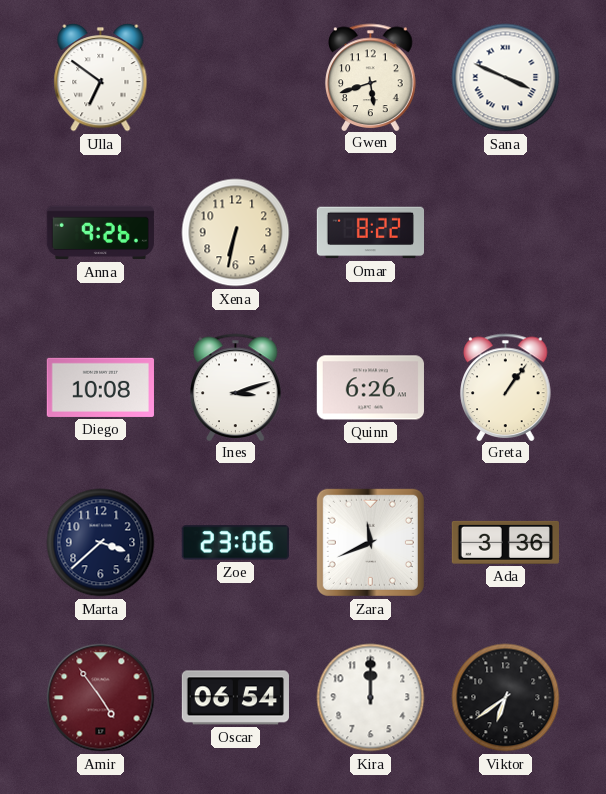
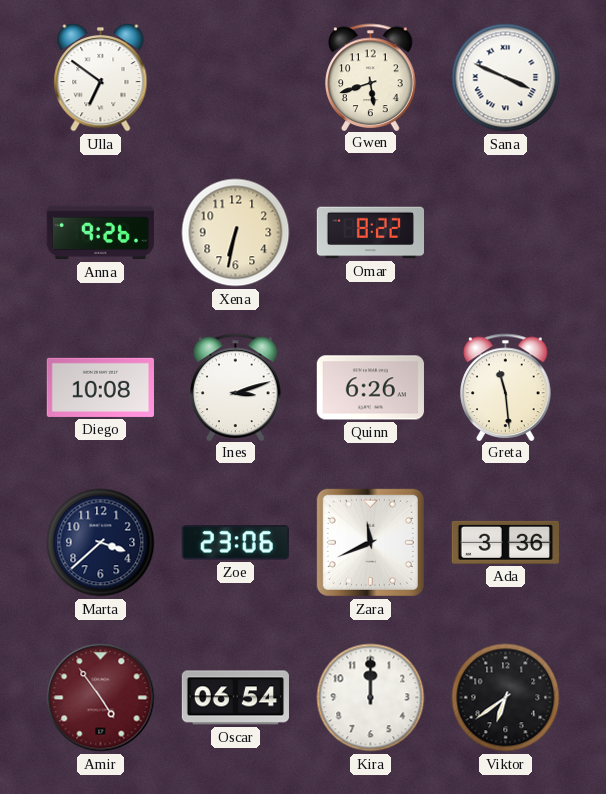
Greta: 1:06 -> 11:29
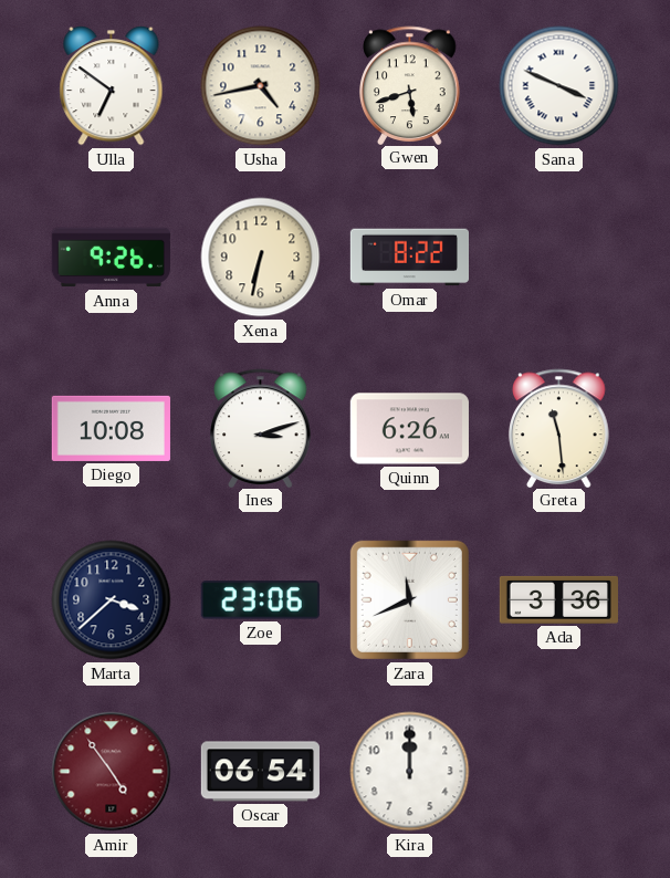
Usha: none -> 4:43
Viktor: 6:39 -> none
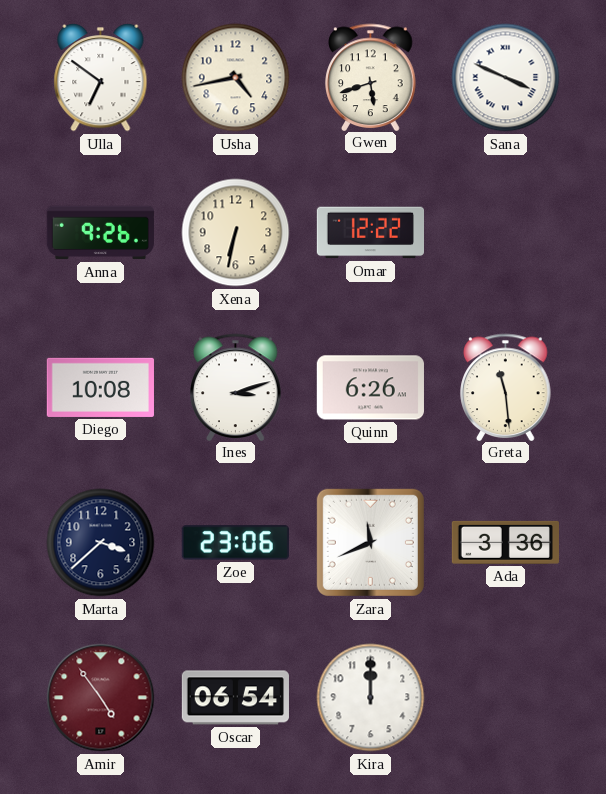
Omar: 8:22 -> 12:22
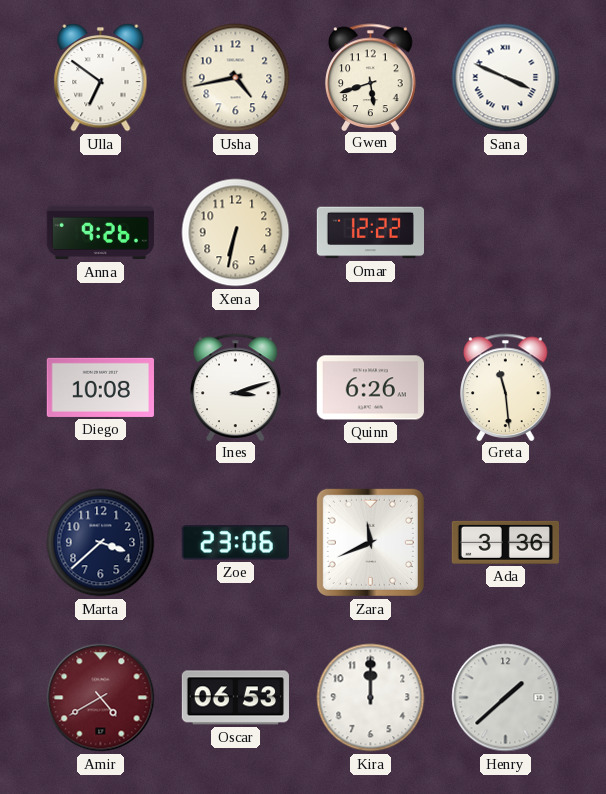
Amir: 4:54 -> 4:40
Oscar: 06:54 -> 06:53
Henry: none -> 1:38
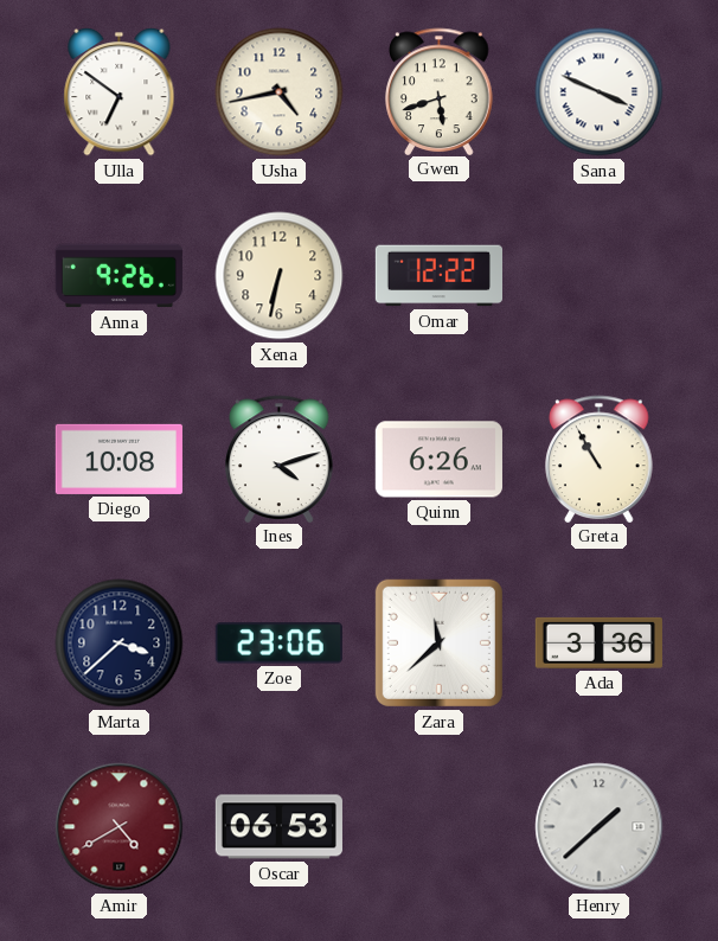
Ines: 3:12 -> 4:12
Greta: 11:29 -> 10:55
Zara: 11:41 -> 11:38
Kira: 12:00 -> none
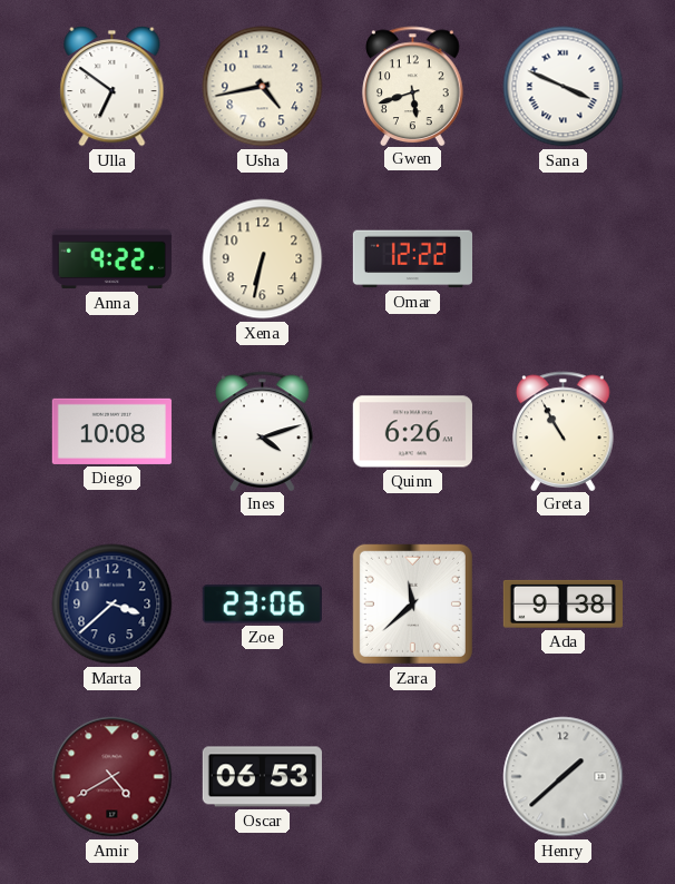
Anna: 9:26 -> 9:22
Ada: 3:36 -> 9:38
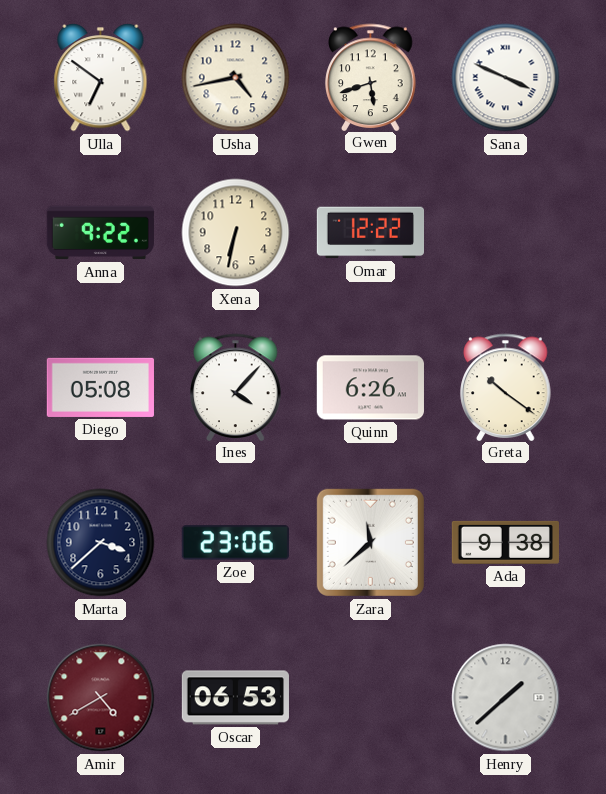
Diego: 10:08 -> 05:08
Ines: 4:12 -> 4:07
Greta: 10:55 -> 10:21
